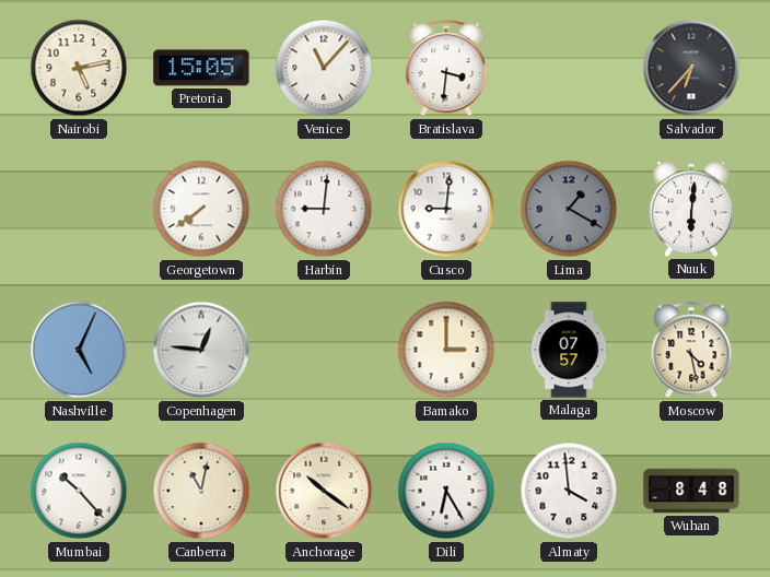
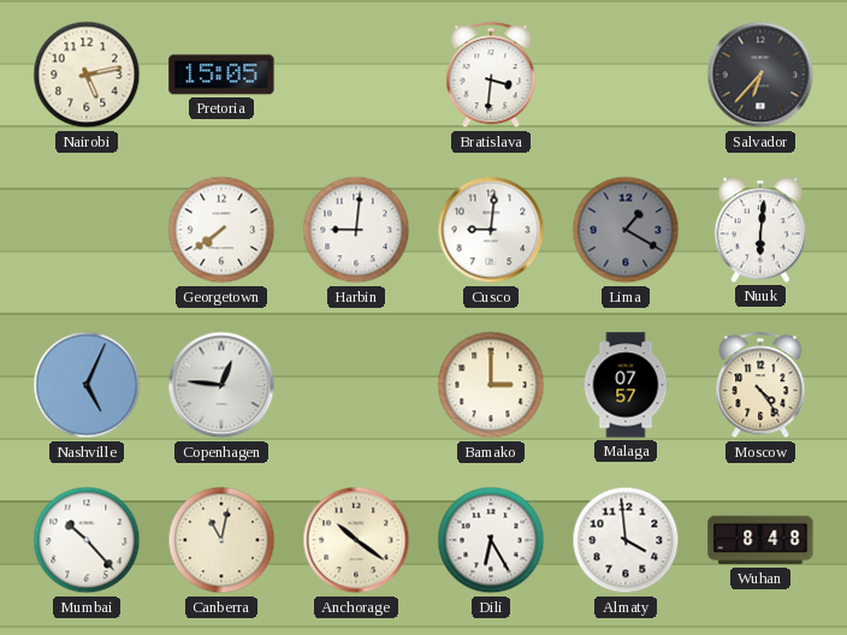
Venice: 11:07 -> none
Moscow: 4:28 -> 4:24
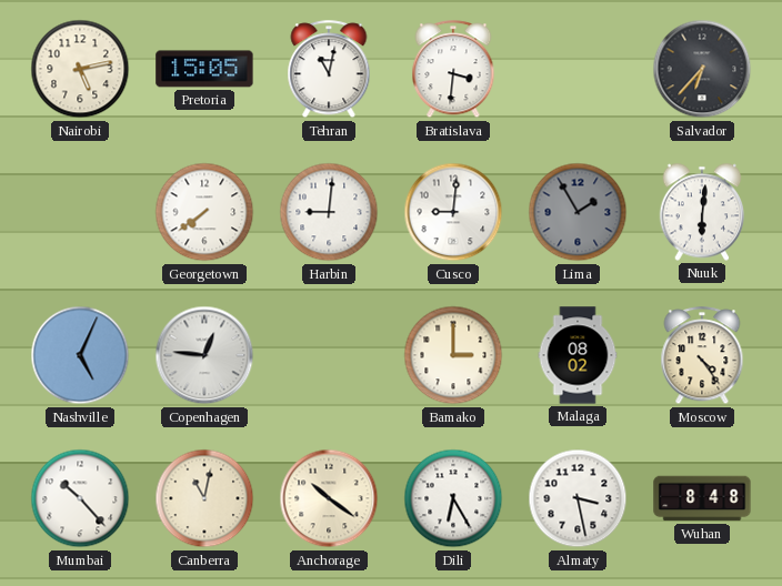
Tehran: none -> 11:02
Lima: 1:20 -> 1:55
Malaga: 07:57 -> 08:02
Almaty: 3:59 -> 3:28
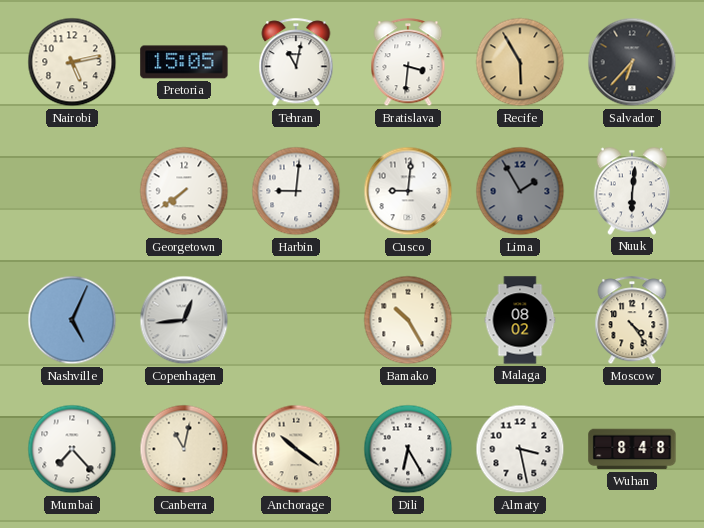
Recife: none -> 5:55
Copenhagen: 12:46 -> 12:44
Bamako: 3:00 -> 10:25
Mumbai: 10:23 -> 7:23
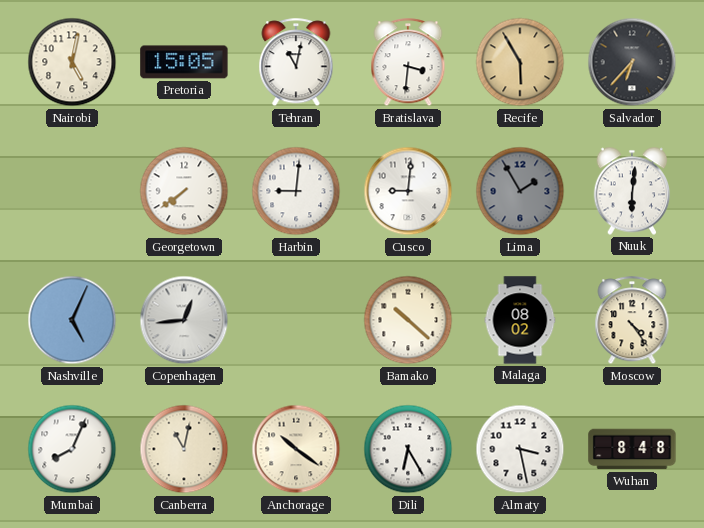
Nairobi: 5:13 -> 5:02
Bamako: 10:25 -> 10:22
Mumbai: 7:23 -> 8:04
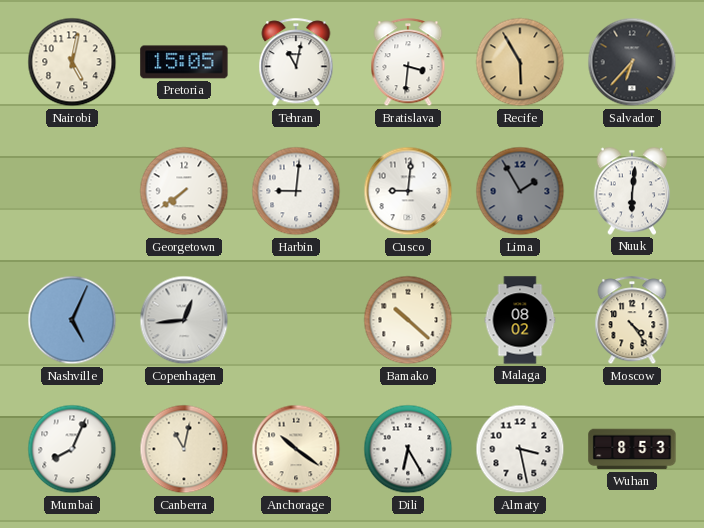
Wuhan: 8:48 -> 8:53
